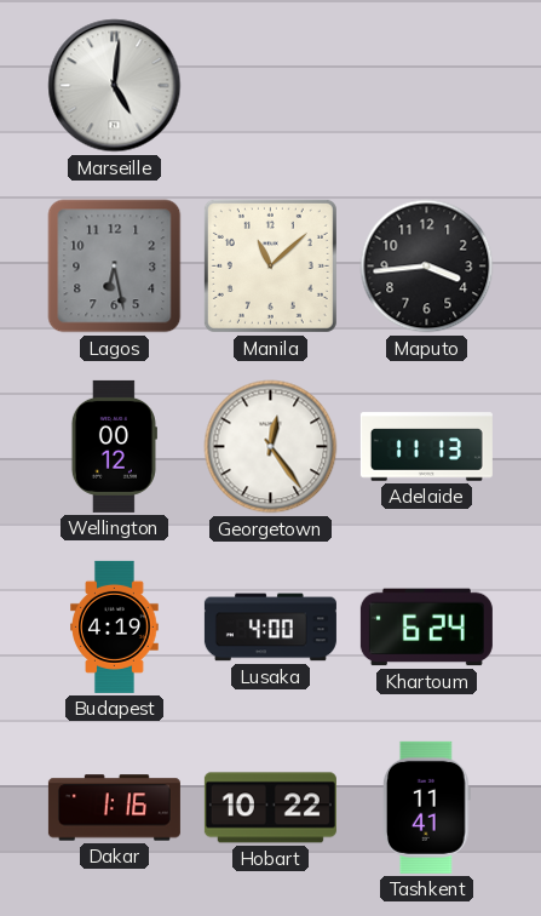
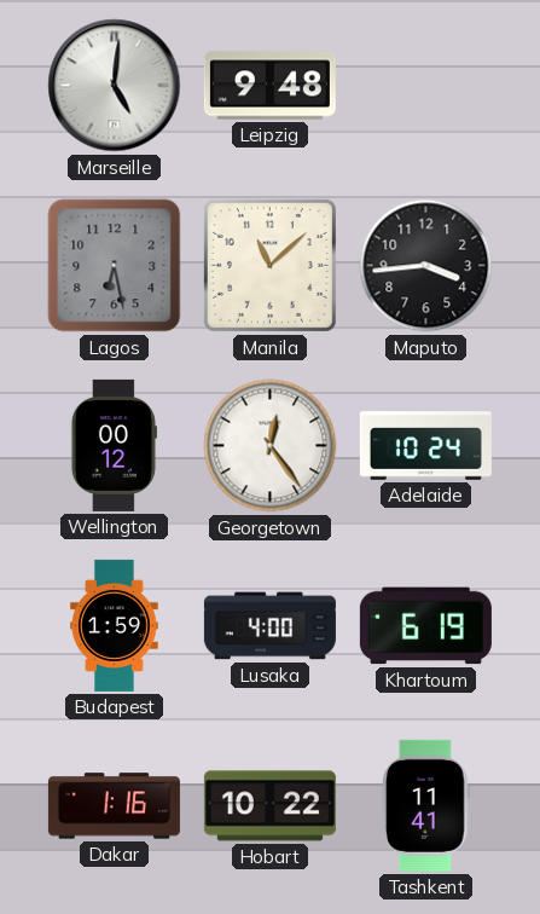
Leipzig: none -> 9:48
Adelaide: 11:13 -> 10:24
Budapest: 4:19 -> 1:59
Khartoum: 6:24 -> 6:19
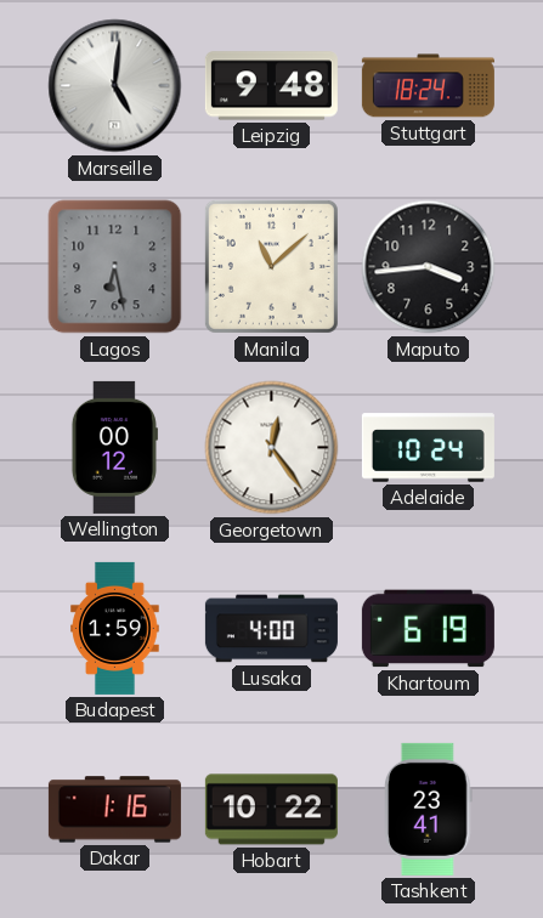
Stuttgart: none -> 18:24
Tashkent: 11:41 -> 23:41
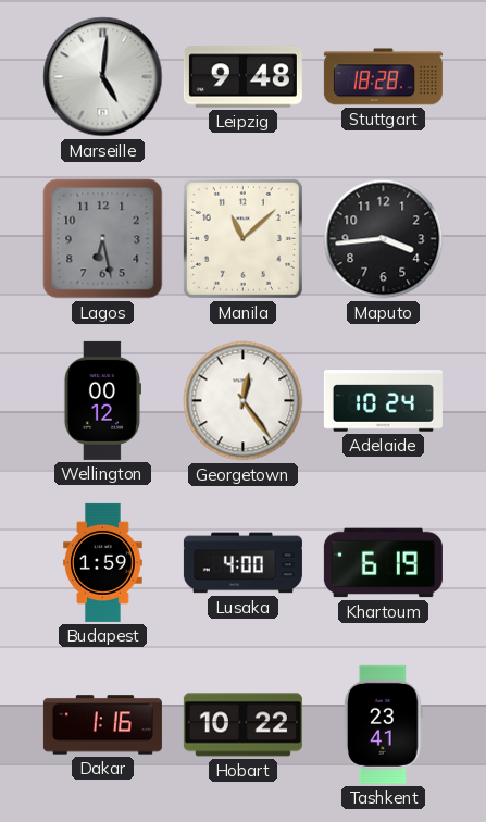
Stuttgart: 18:24 -> 18:28
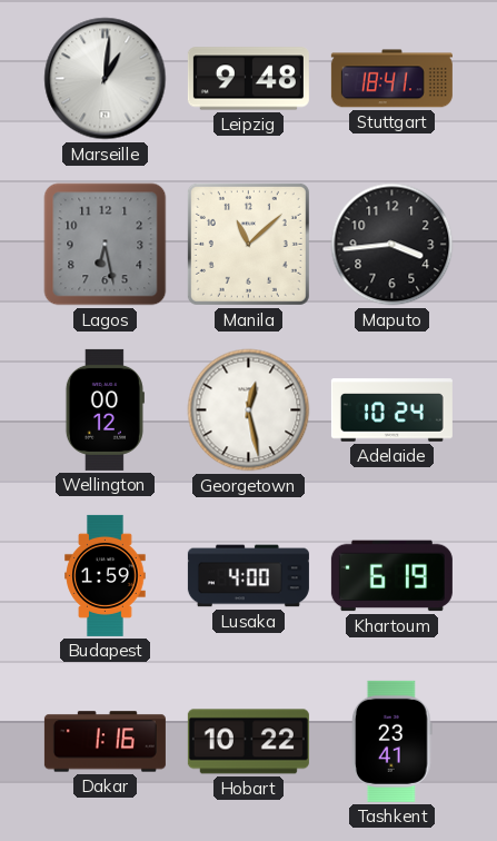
Marseille: 5:01 -> 1:01
Stuttgart: 18:28 -> 18:41
Georgetown: 12:24 -> 12:28
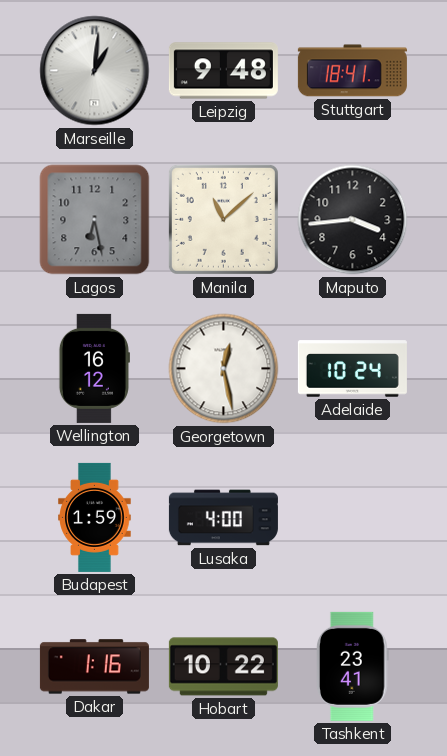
Wellington: 00:12 -> 16:12
Khartoum: 6:19 -> none
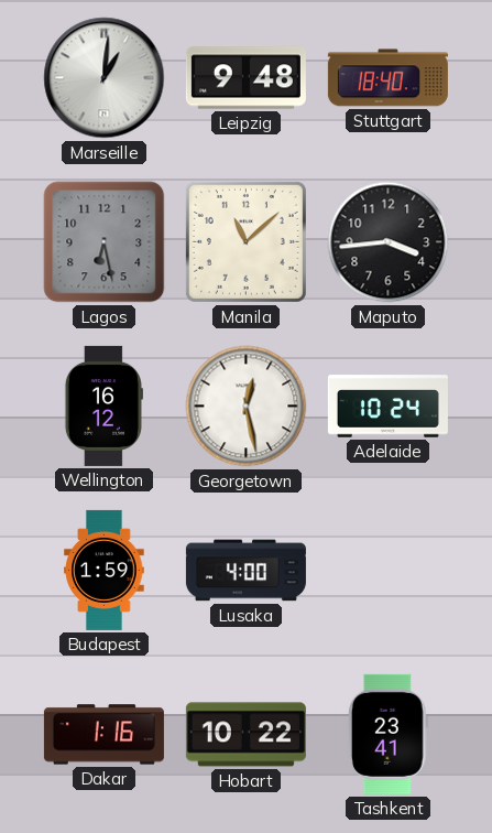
Stuttgart: 18:41 -> 18:40
